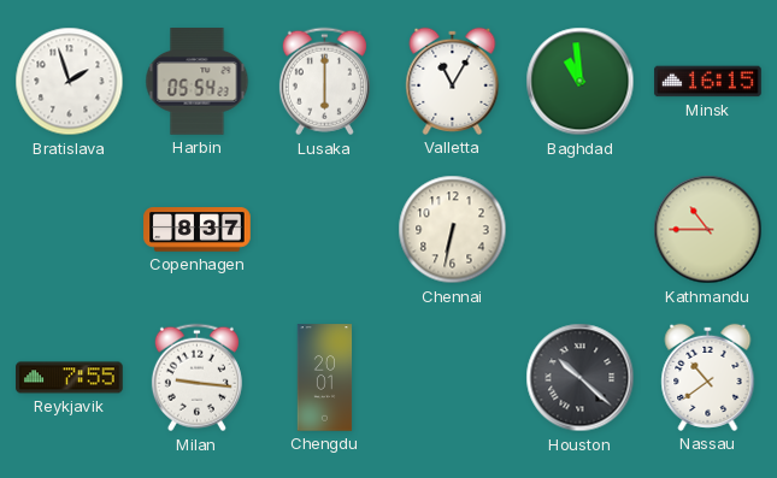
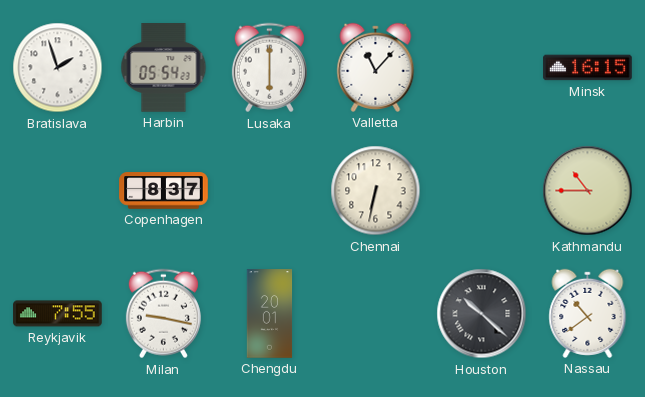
Valletta: 11:05 -> 11:07
Baghdad: 10:59 -> none
Milan: 9:16 -> 9:17
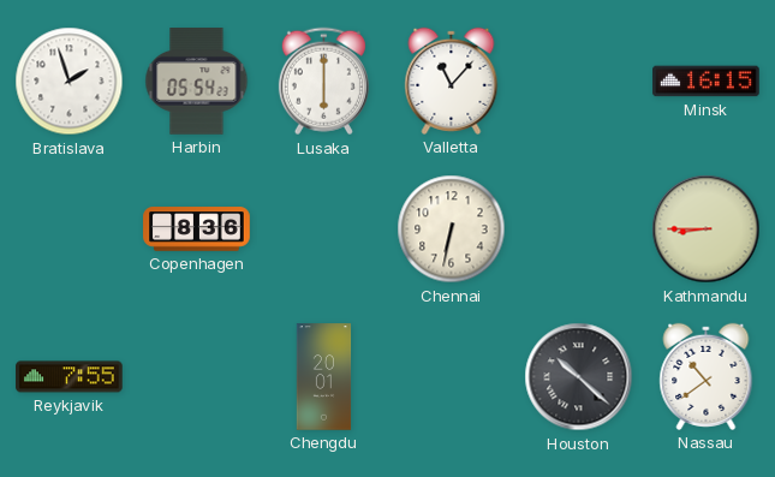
Copenhagen: 8:37 -> 8:36
Kathmandu: 10:45 -> 8:45
Milan: 9:17 -> none
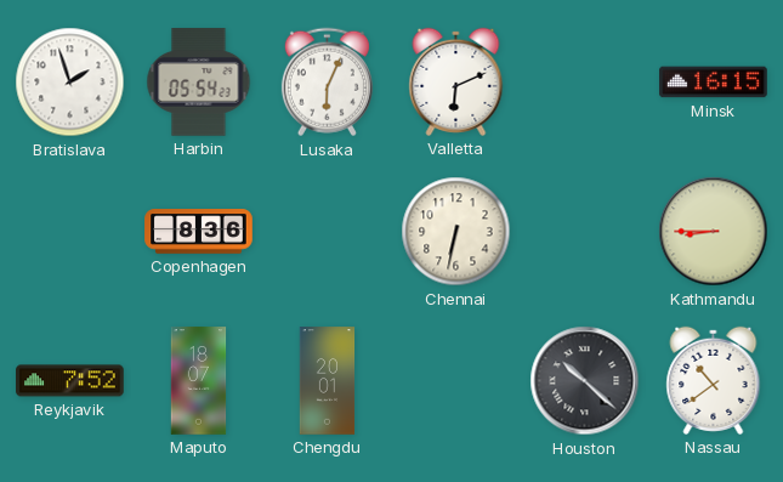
Lusaka: 6:00 -> 6:04
Valletta: 11:07 -> 6:11
Reykjavik: 7:55 -> 7:52
Maputo: none -> 18:07
